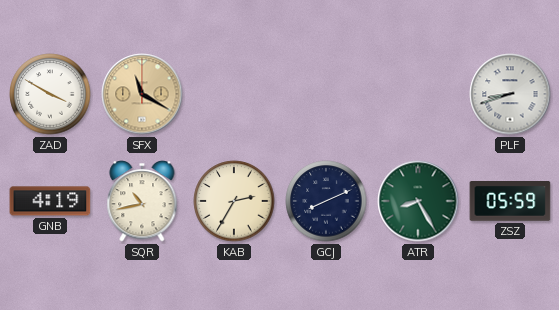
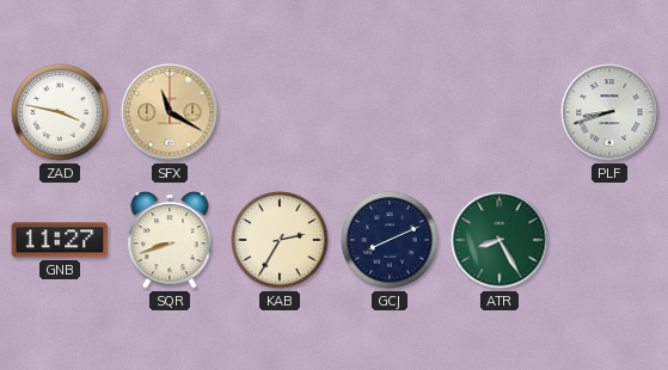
ZAD: 3:50 -> 3:47
GNB: 4:19 -> 11:27
SQR: 10:43 -> 8:42
ZSZ: 05:59 -> none
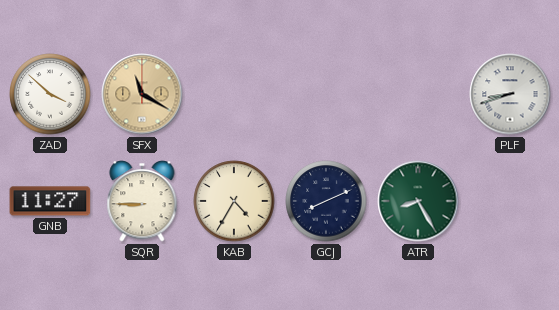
ZAD: 3:47 -> 3:52
SQR: 8:42 -> 8:45
KAB: 2:35 -> 4:35
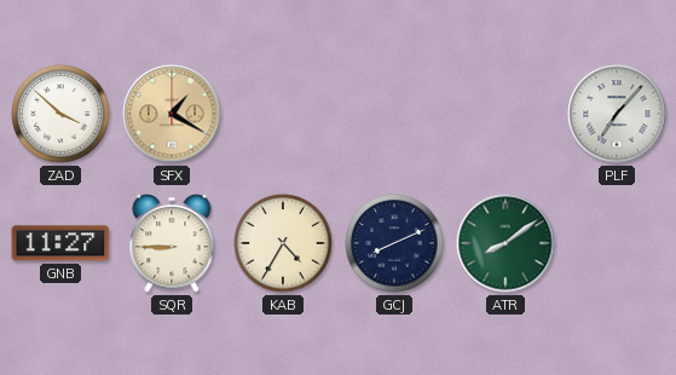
SFX: 11:20 -> 1:20
PLF: 8:42 -> 7:07
ATR: 8:25 -> 8:09
